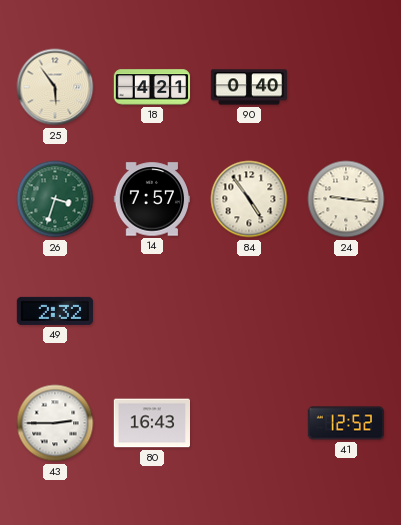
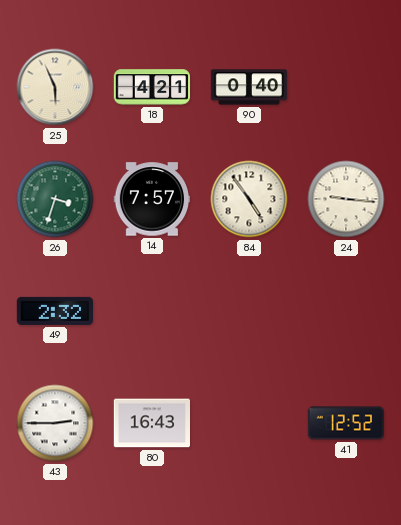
25: 5:54 -> 5:56
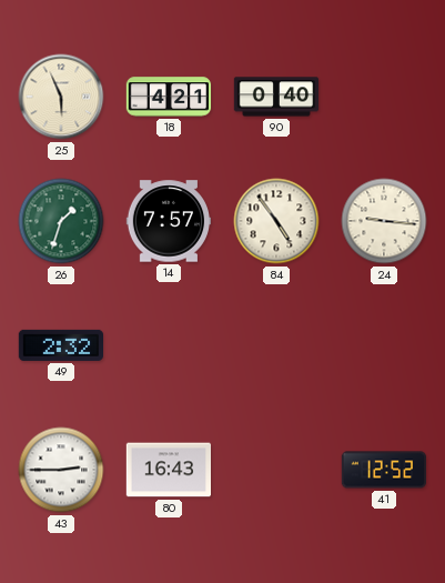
26: 3:33 -> 1:33
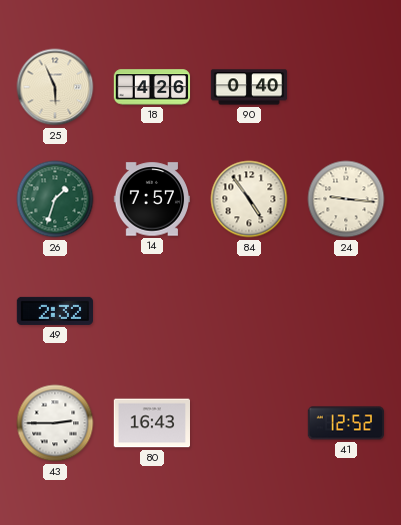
18: 4:21 -> 4:26
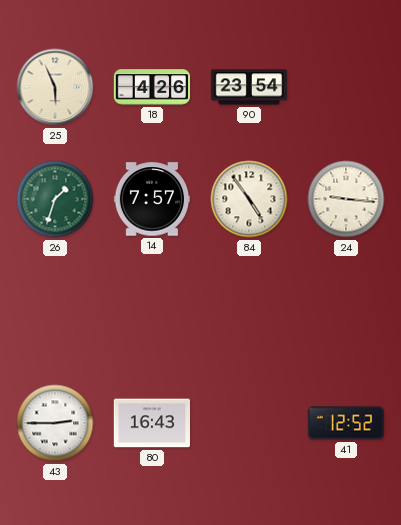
90: 0:40 -> 23:54
49: 2:32 -> none
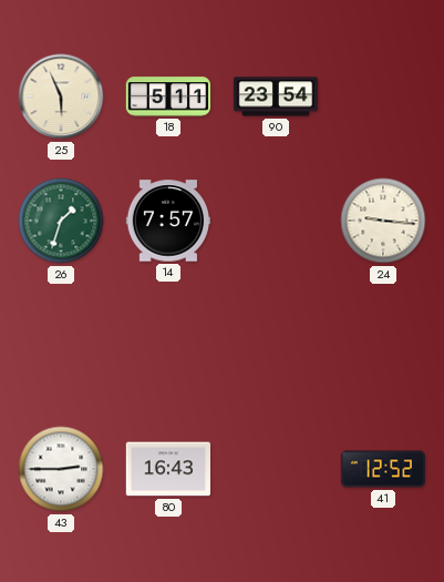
18: 4:26 -> 5:11
84: 4:54 -> none
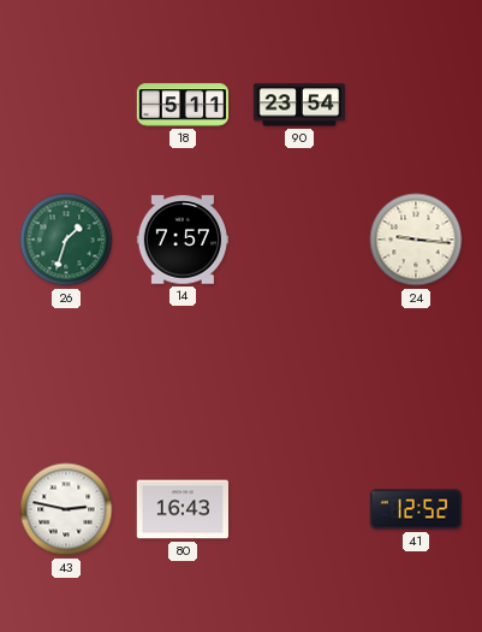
25: 5:56 -> none
43: 2:45 -> 2:47
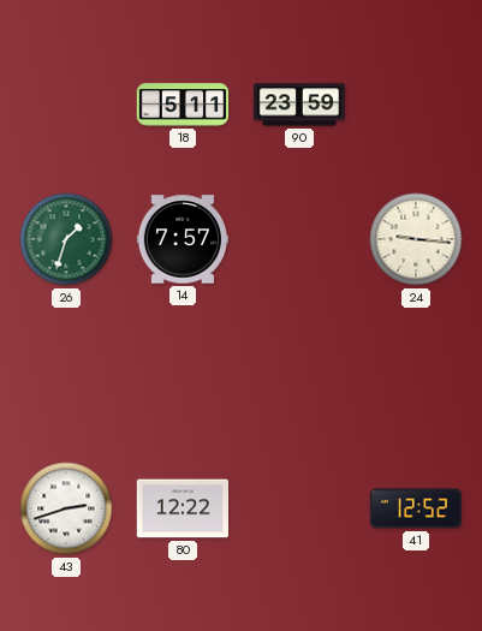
90: 23:54 -> 23:59
43: 2:47 -> 2:42
80: 16:43 -> 12:22
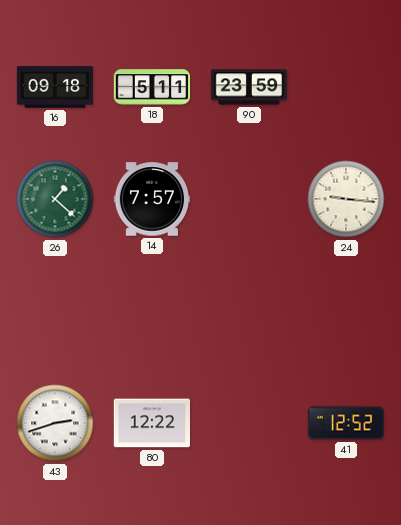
16: none -> 09:18
26: 1:33 -> 1:22
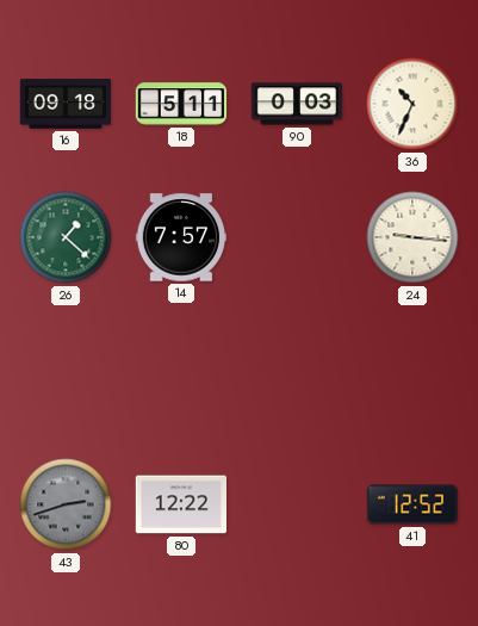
90: 23:59 -> 0:03
36: none -> 10:34
43 dial: white -> grey
